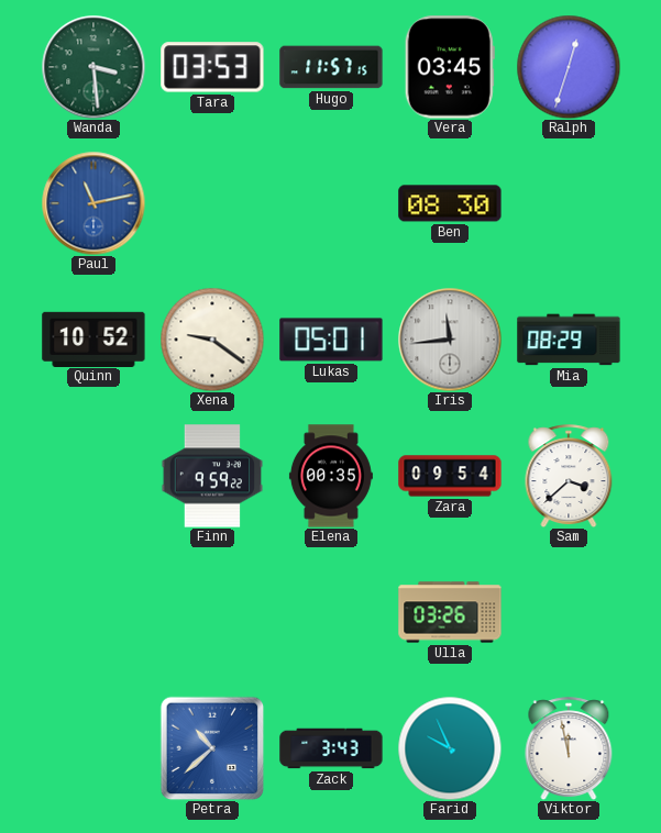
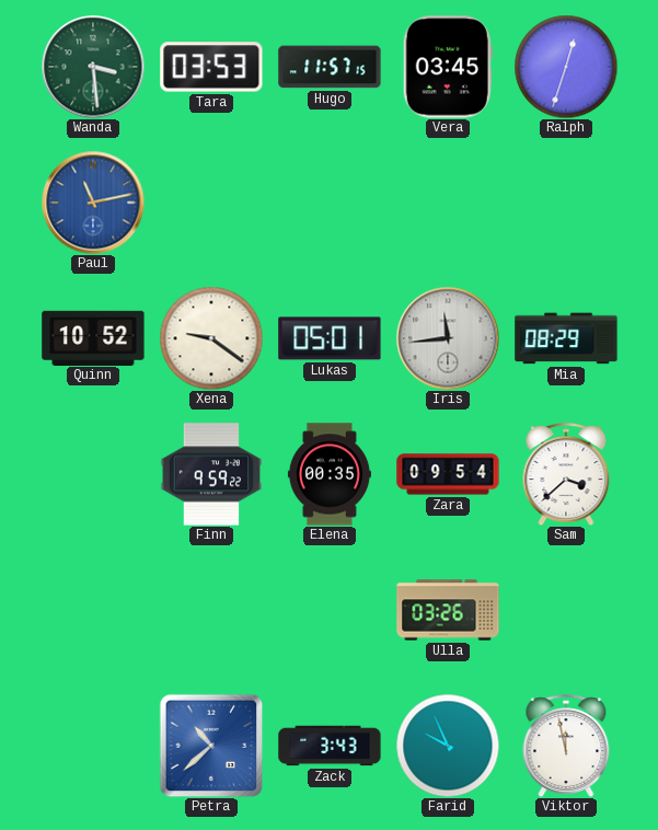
Ben: 08:30 -> none
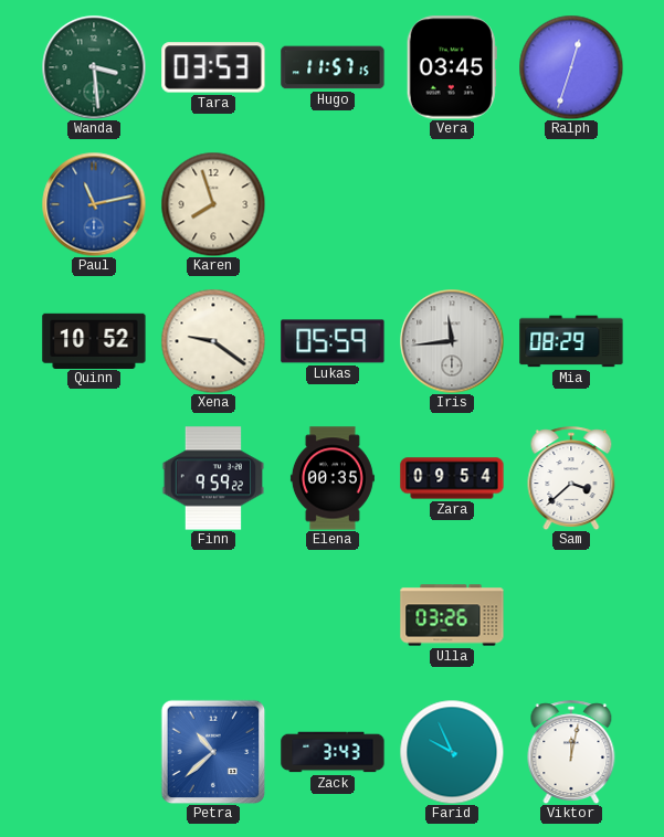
Karen: none -> 7:57
Lukas: 05:01 -> 05:59
Viktor: 11:58 -> 12:02
